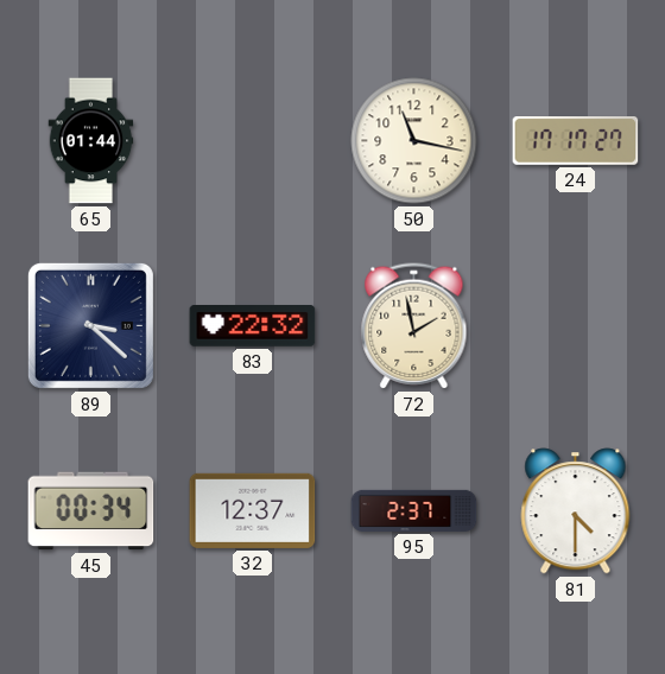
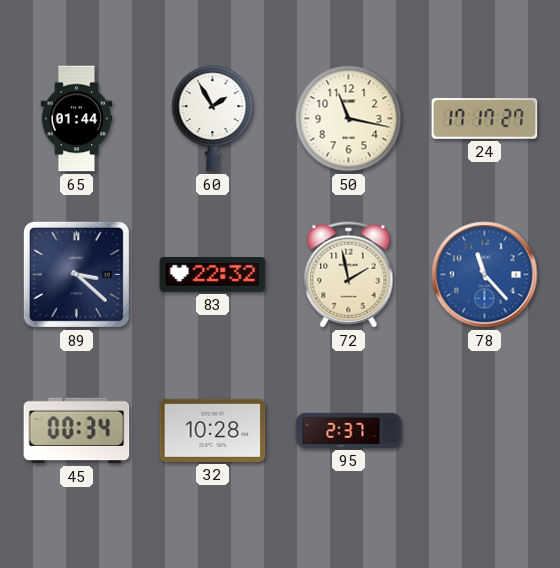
60: none -> 1:55
78: none -> 11:23
32: 12:37 -> 10:28
81: 4:30 -> none
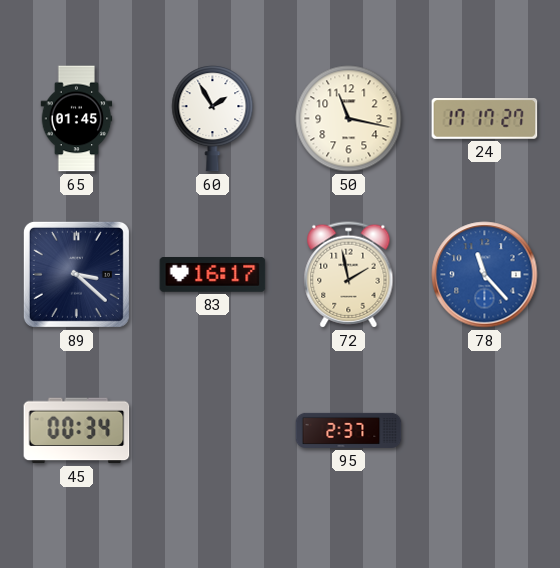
65: 01:44 -> 01:45
83: 22:32 -> 16:17
32: 10:28 -> none
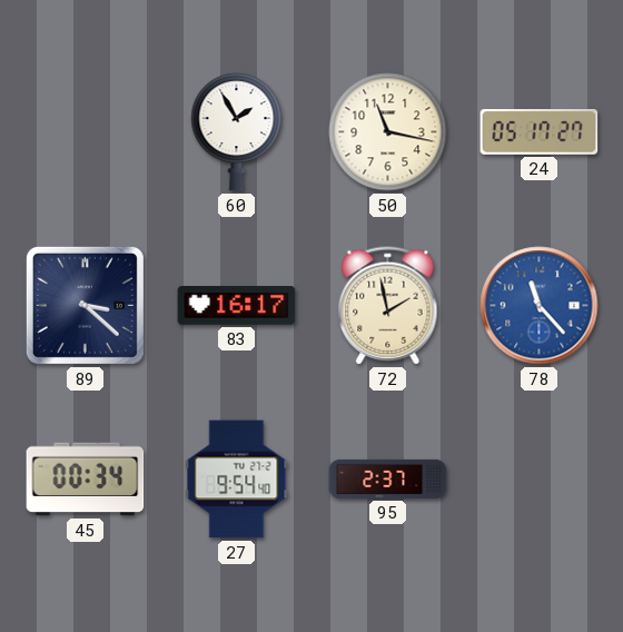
65: 01:45 -> none
24: 17:17 -> 05:17
27: none -> 9:54
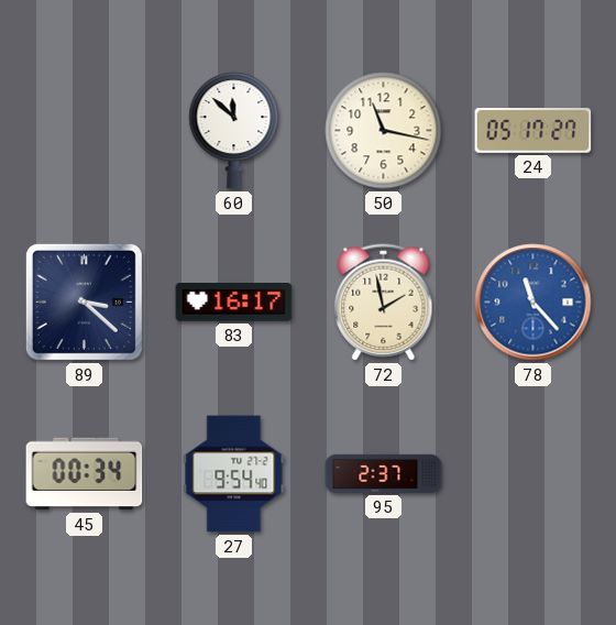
60: 1:55 -> 11:52
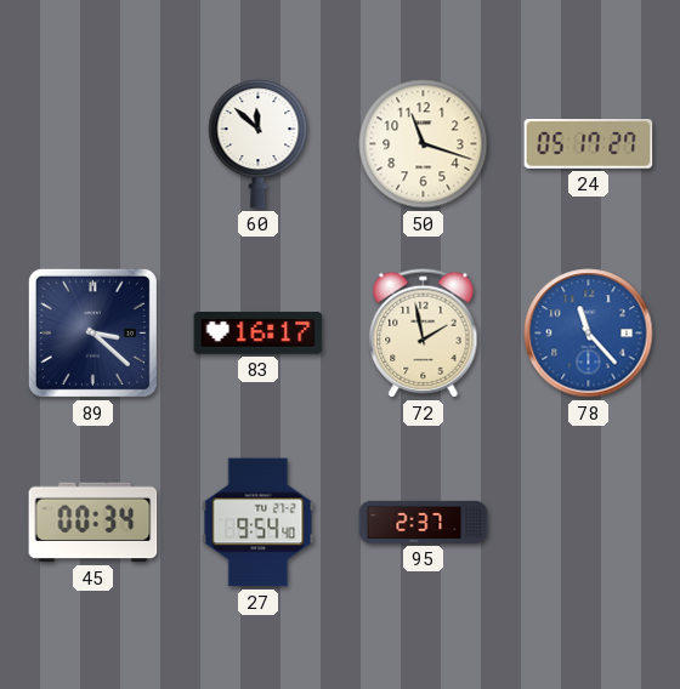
50: 11:17 -> 11:18
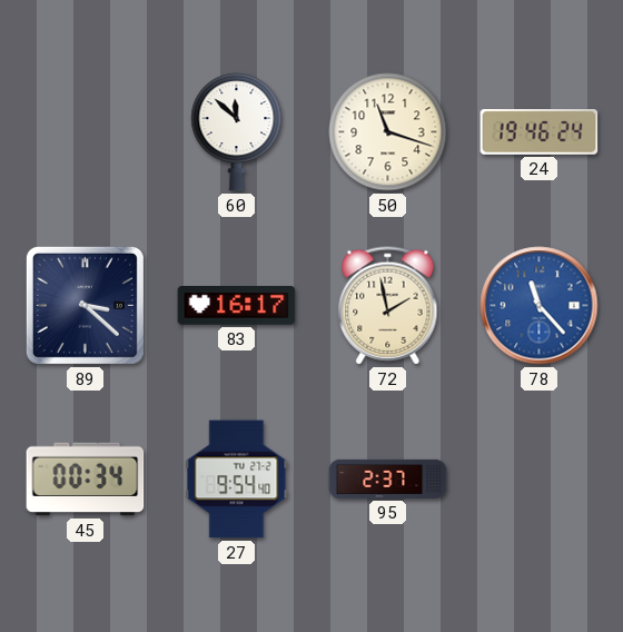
24: 05:17 -> 19:46
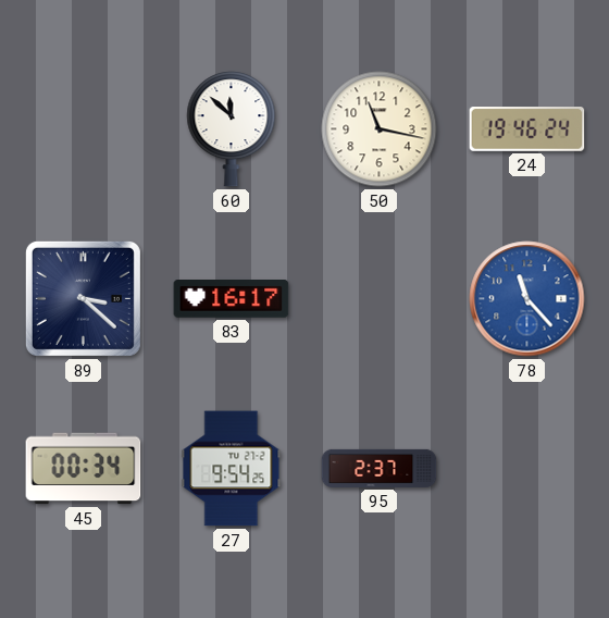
50: 11:18 -> 11:17
72: 1:58 -> none
27: 9:54:40 -> 9:54:25
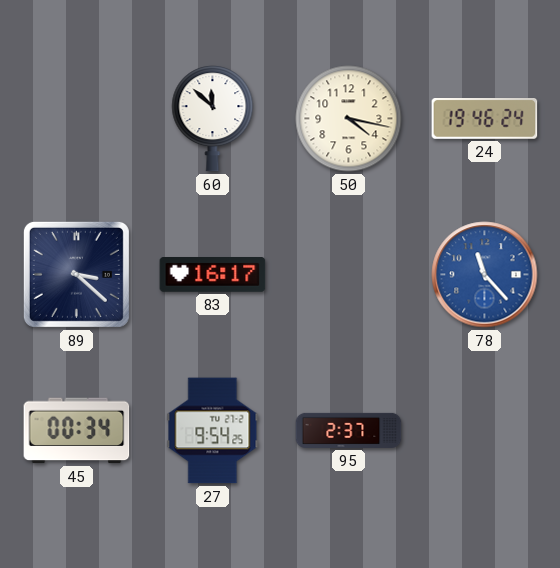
50: 11:17 -> 4:17
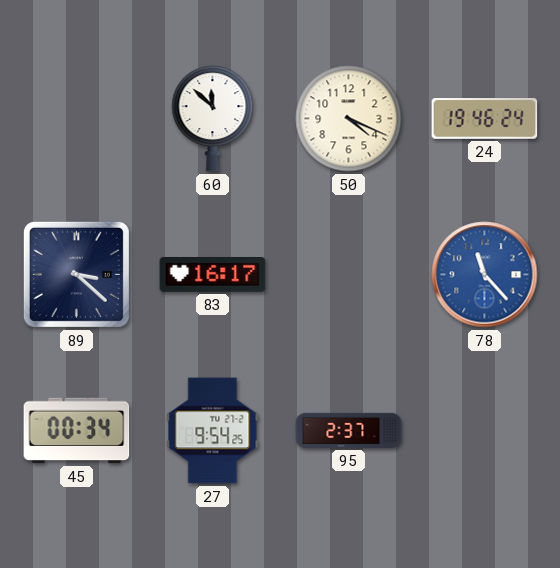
50: 4:17 -> 4:19
